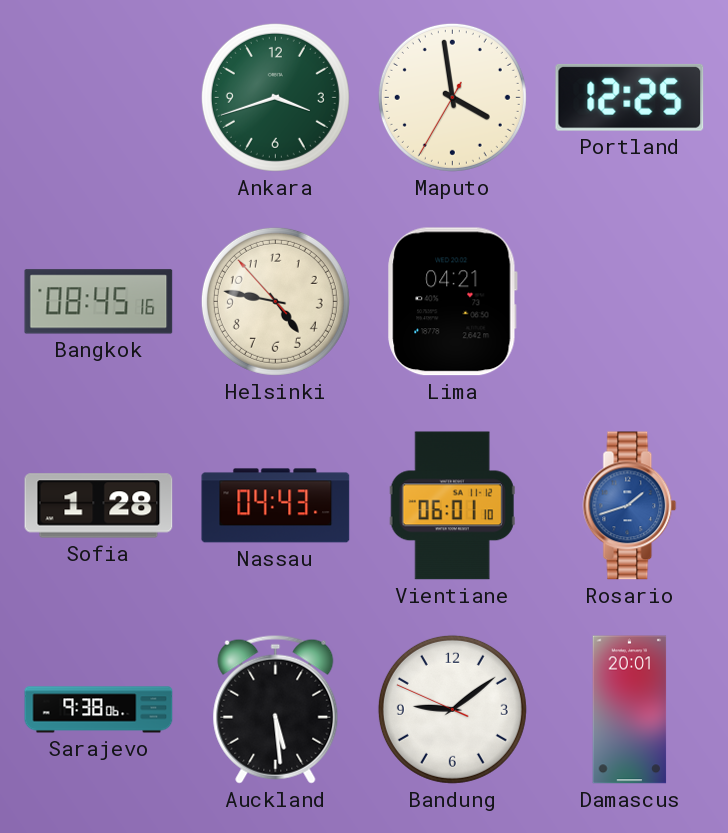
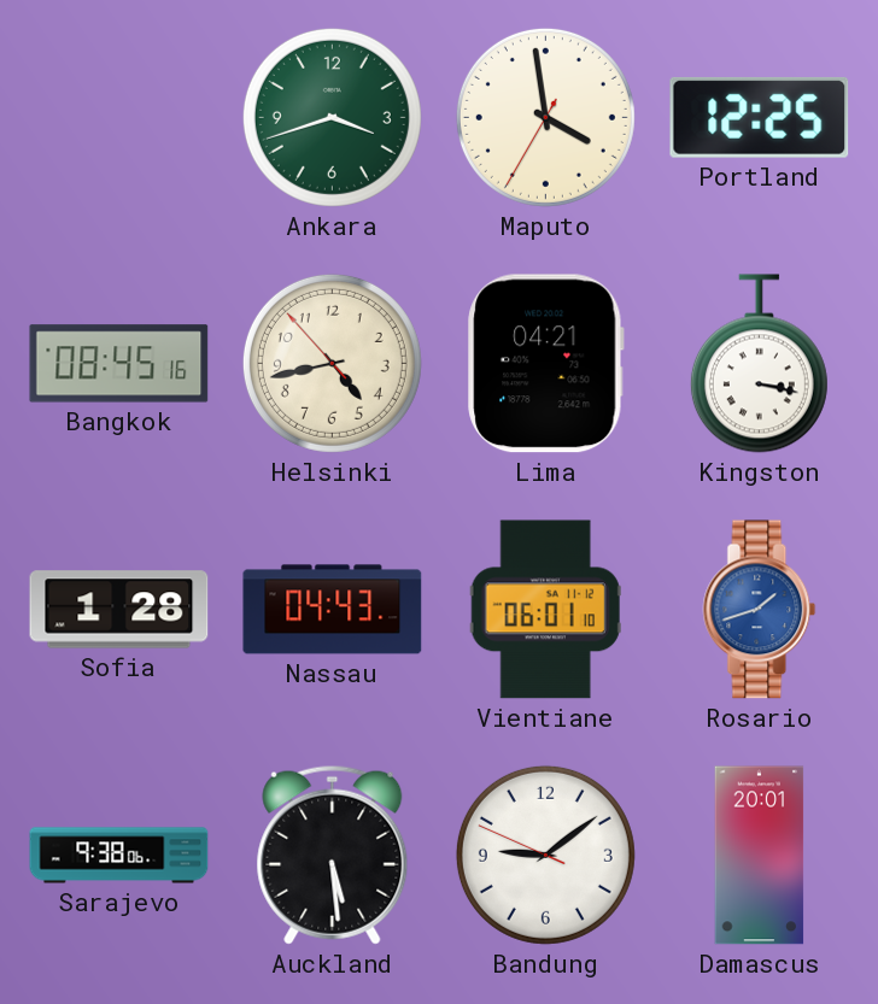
Helsinki: 4:46 -> 4:42
Kingston: none -> 3:17
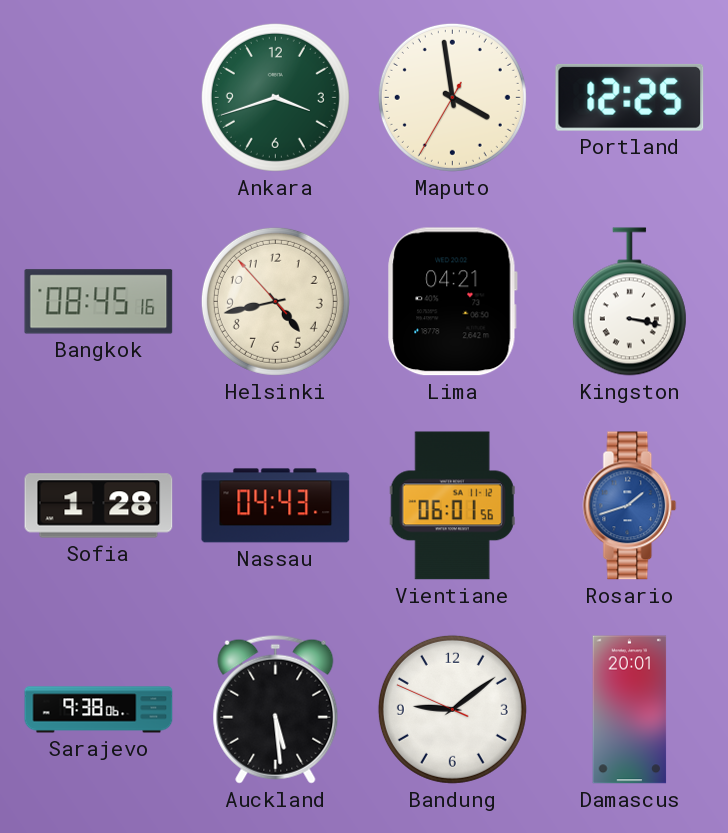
Vientiane: 06:01:10 -> 06:01:56
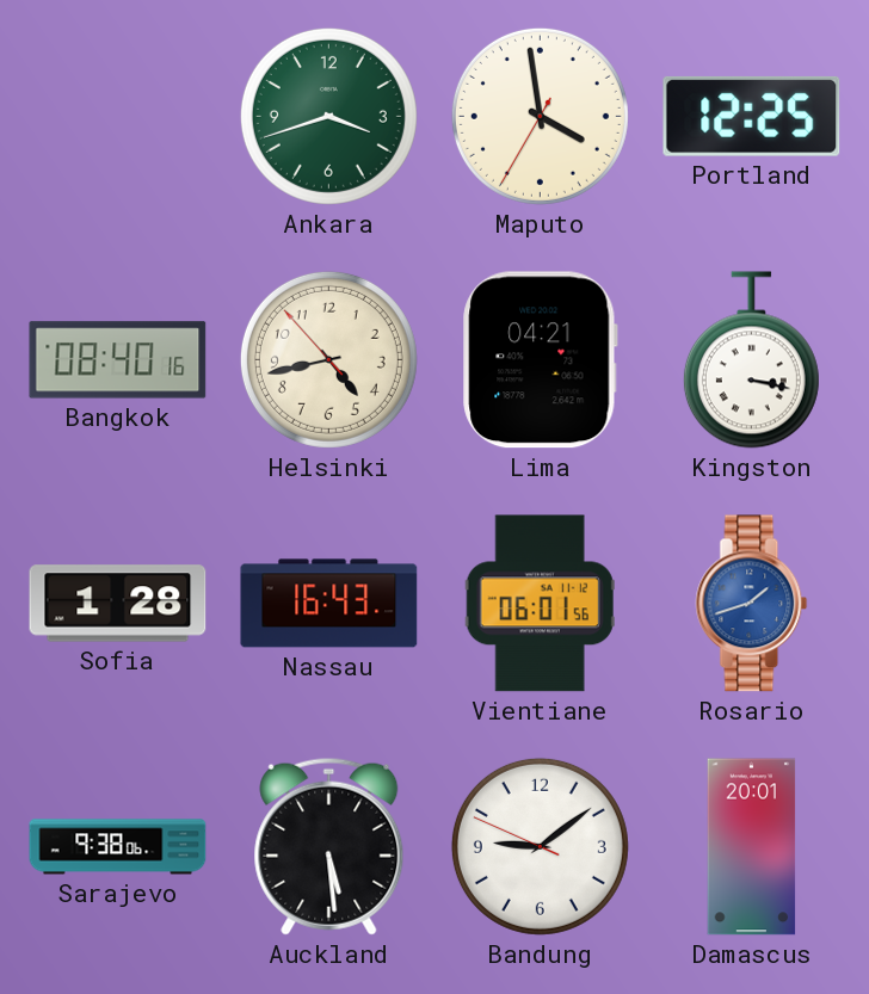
Bangkok: 08:45 -> 08:40
Nassau: 04:43 -> 16:43
